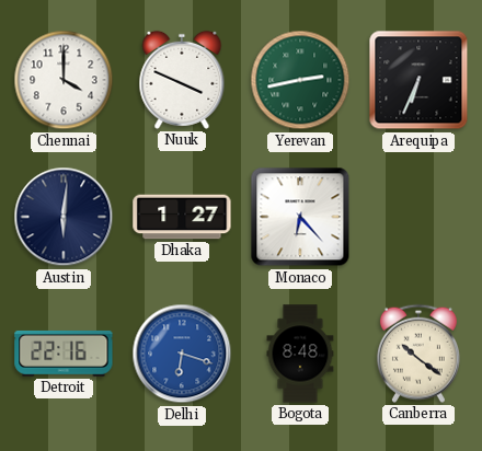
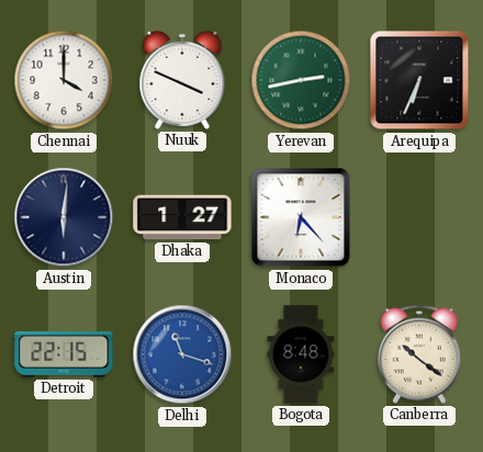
Detroit: 22:16 -> 22:15
Delhi: 6:18 -> 11:18
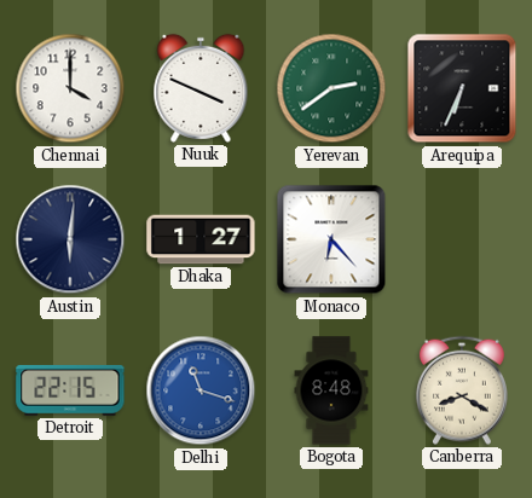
Yerevan: 2:43 -> 2:39
Canberra: 10:21 -> 8:20
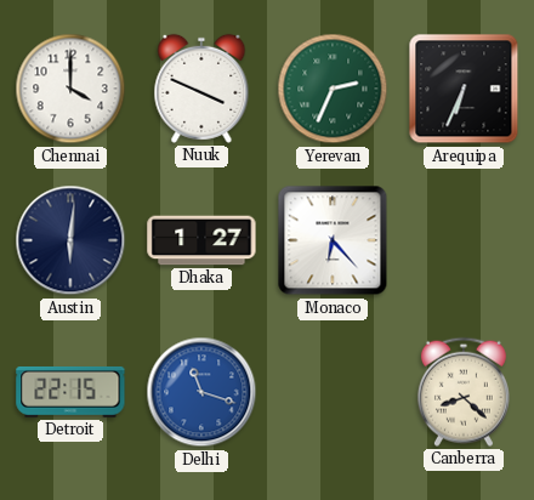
Yerevan: 2:39 -> 2:34
Bogota: 8:48 -> none
Canberra: 8:20 -> 8:22
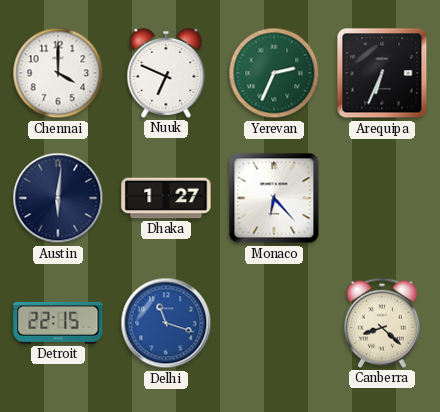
Nuuk: 3:49 -> 6:49
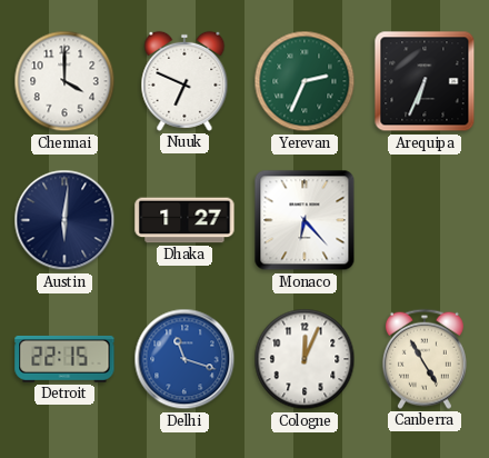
Cologne: none -> 12:04
Canberra: 8:22 -> 4:55
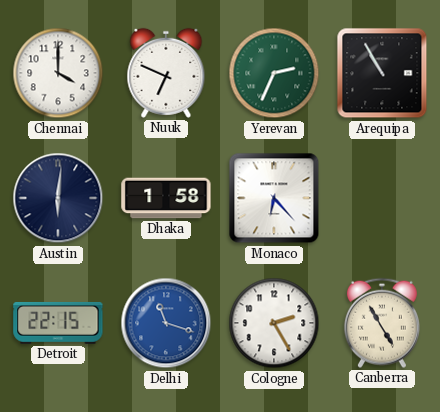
Arequipa: 6:34 -> 10:55
Dhaka: 1:27 -> 1:58
Cologne: 12:04 -> 2:25
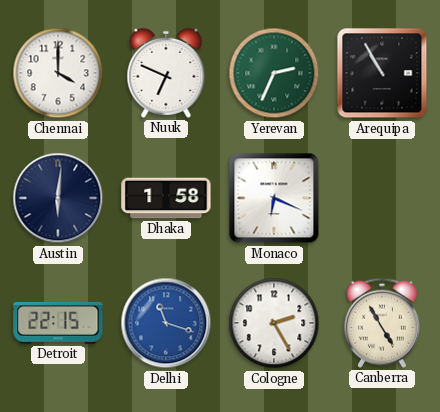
Monaco: 6:23 -> 6:19
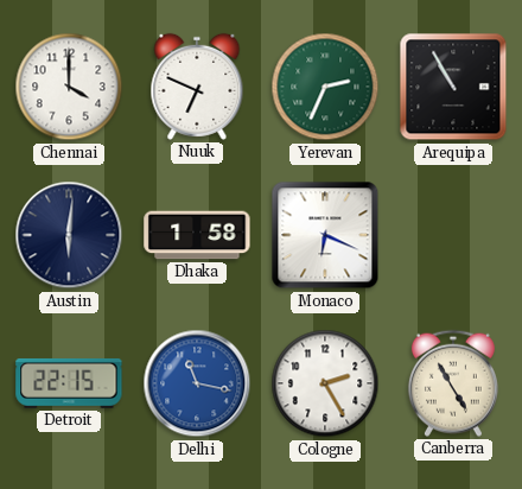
Delhi: 11:18 -> 11:17
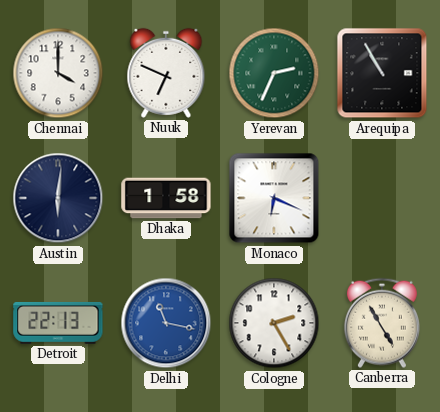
Detroit: 22:15 -> 22:13
